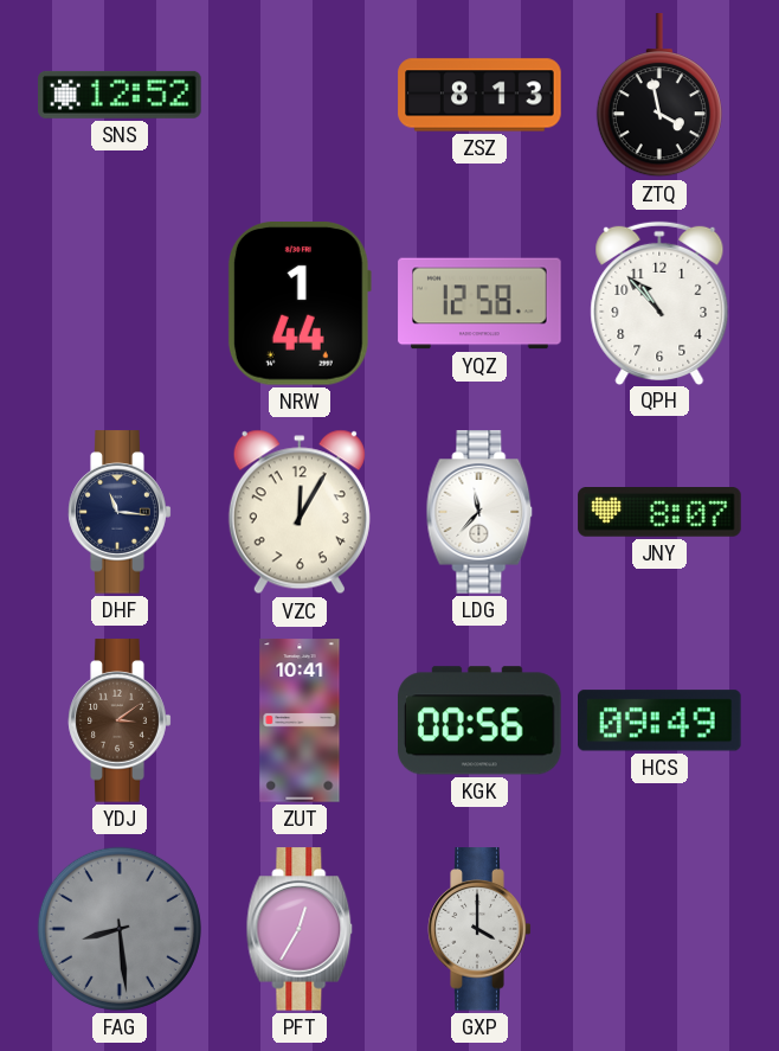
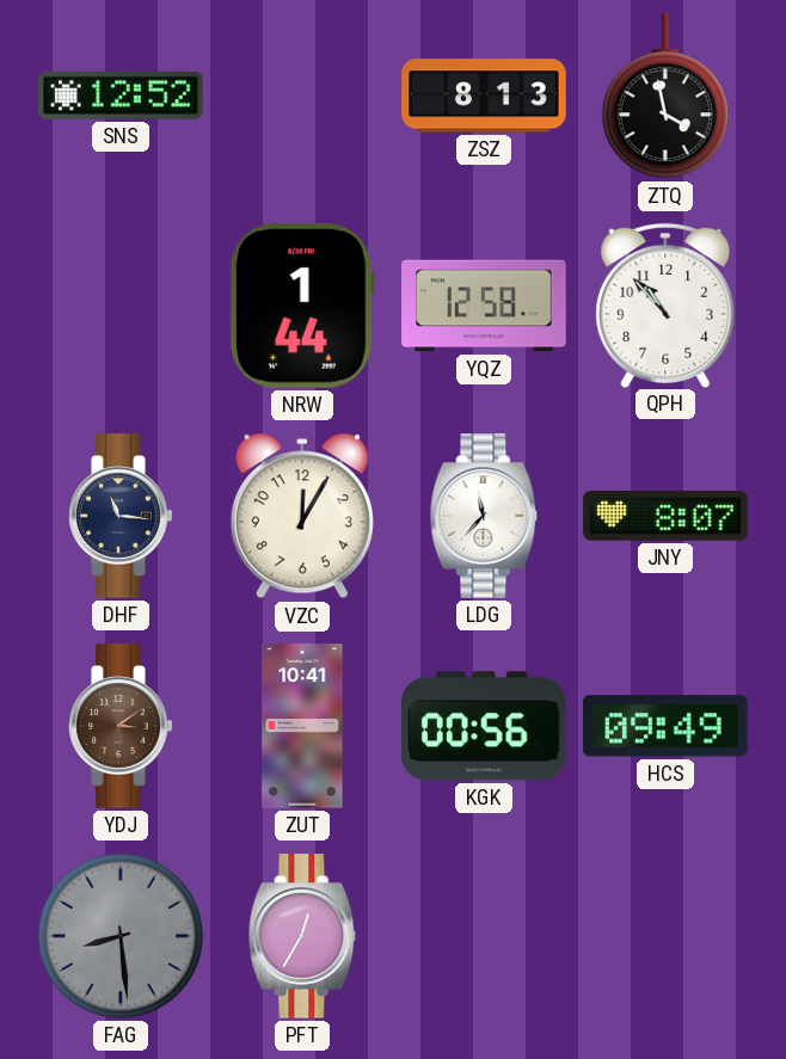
GXP: 4:00 -> none
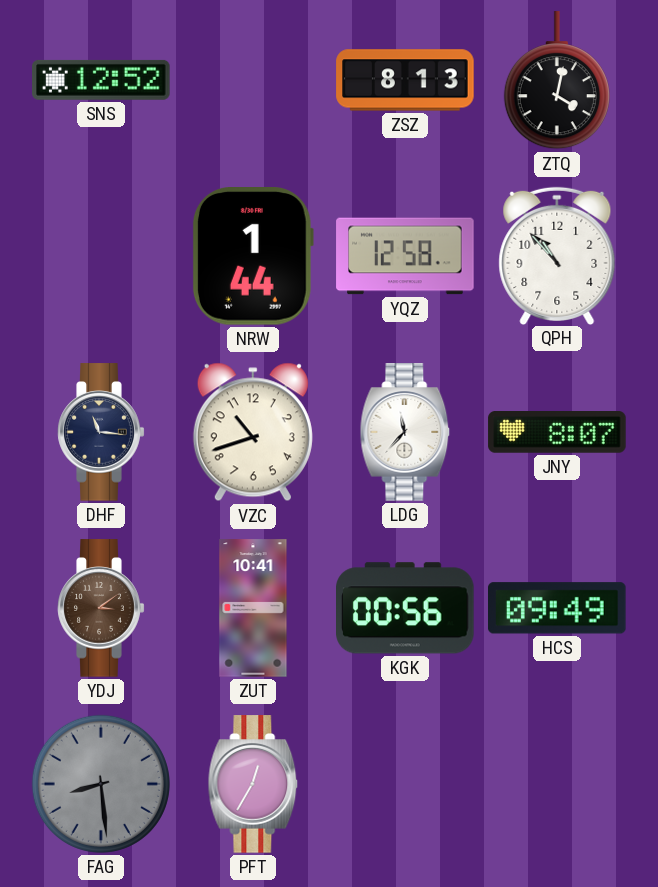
ZTQ: 3:58 -> 4:02
VZC: 12:05 -> 10:42
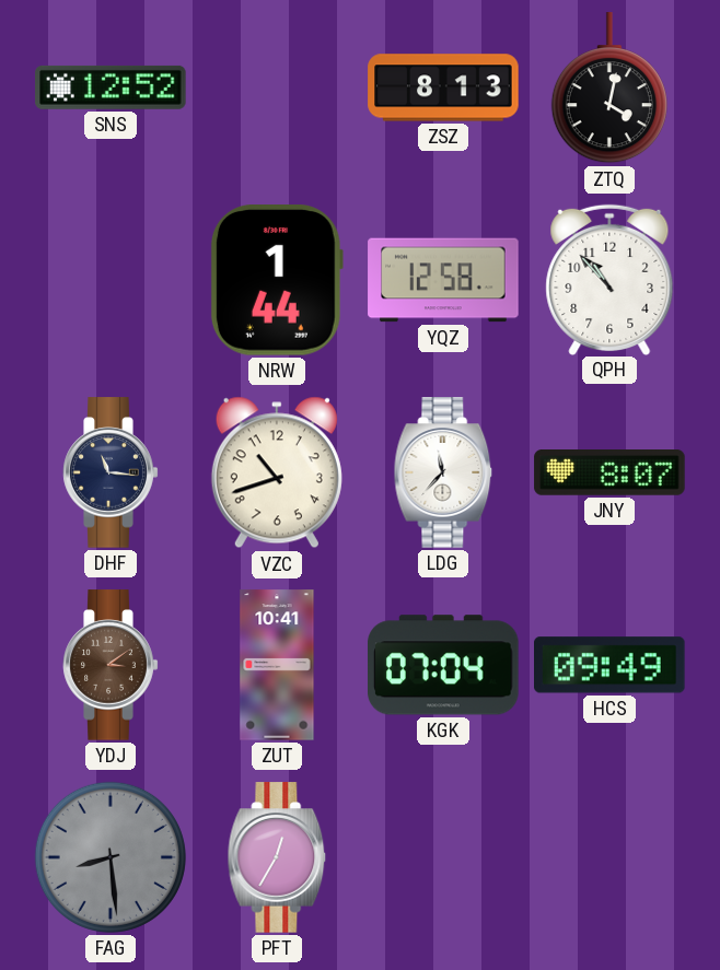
KGK: 00:56 -> 07:04
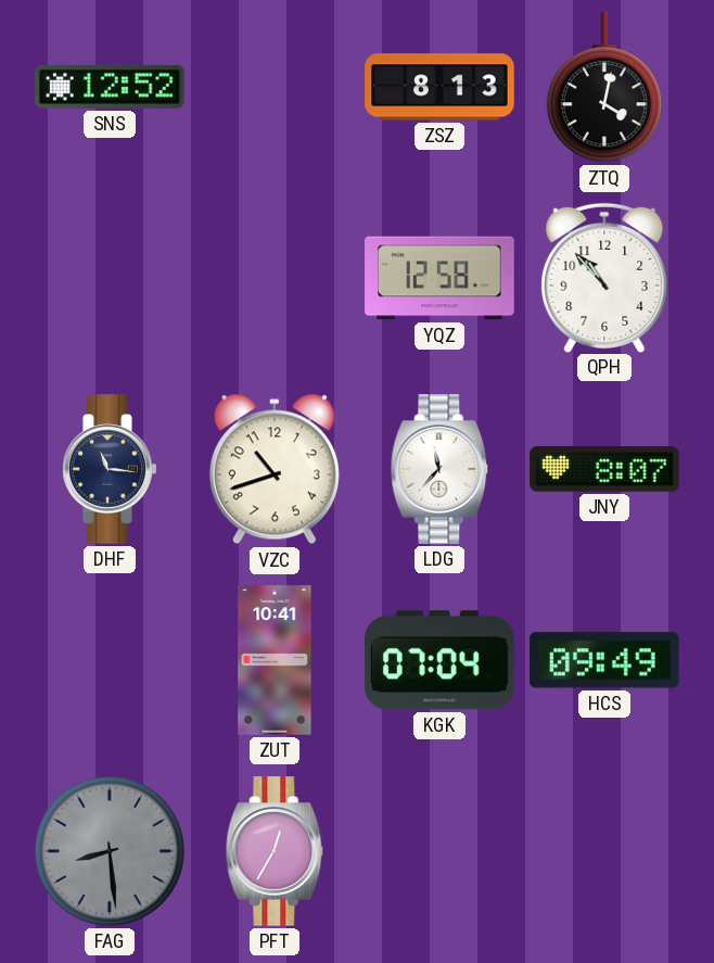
NRW: 1:44 -> none
YDJ: 3:09 -> none
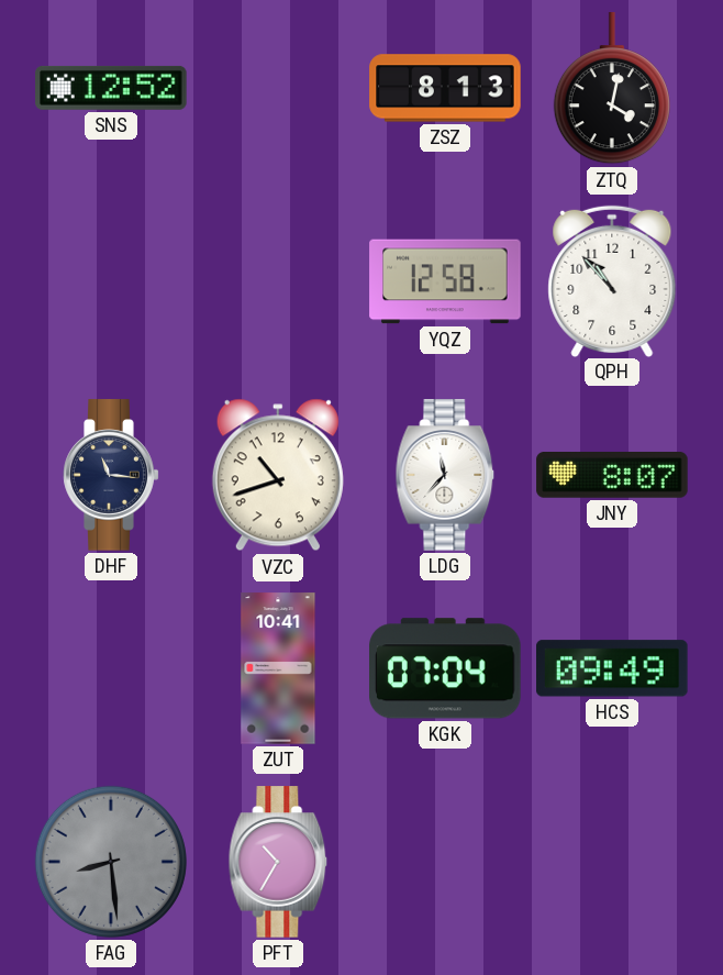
PFT: 12:35 -> 10:35
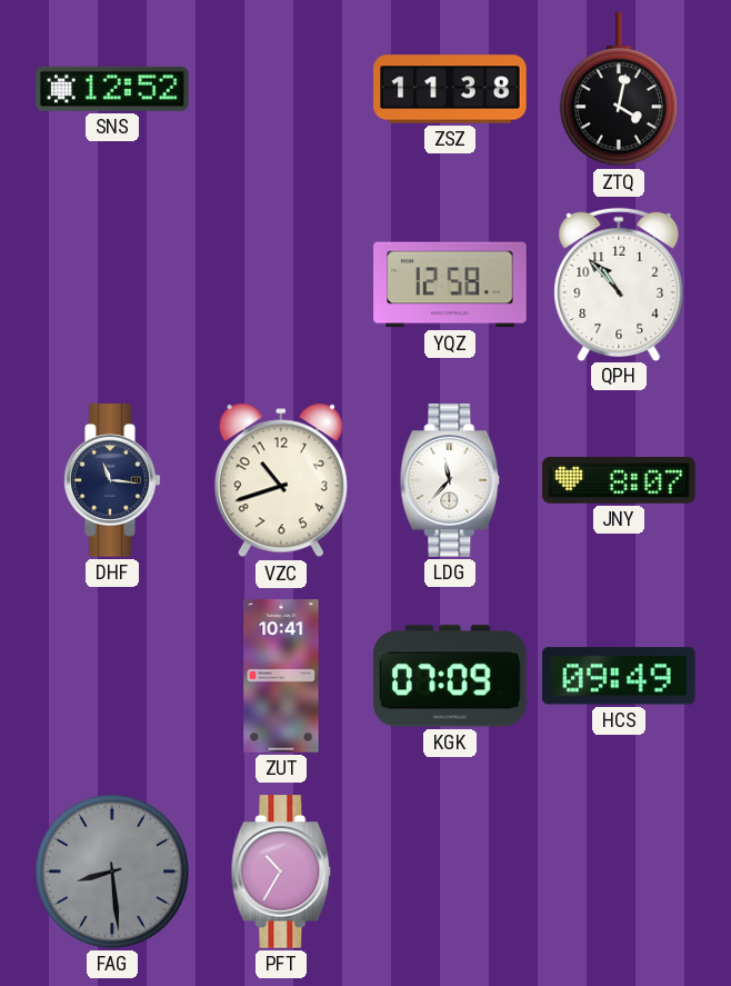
ZSZ: 8:13 -> 11:38
KGK: 07:04 -> 07:09
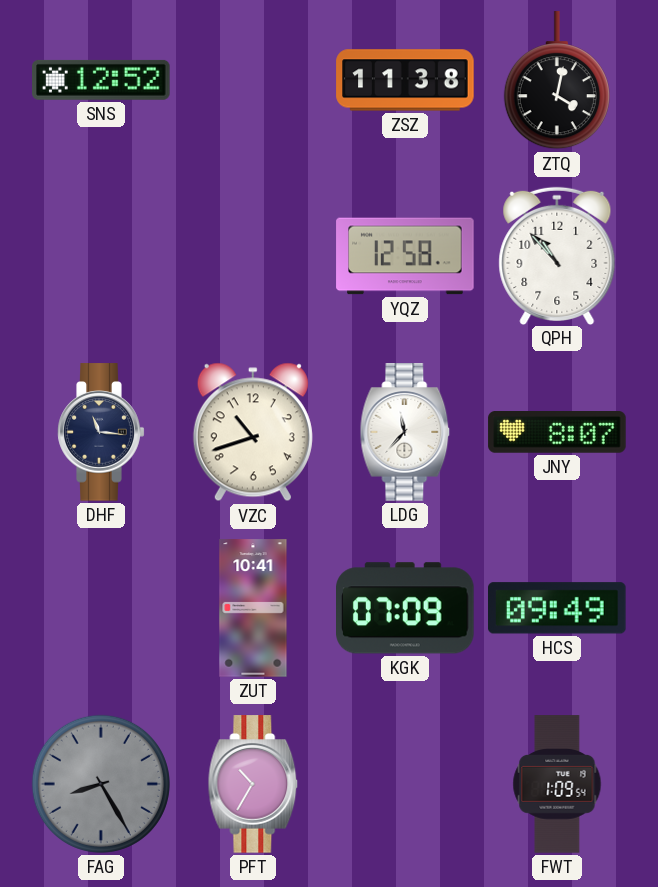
FAG: 8:29 -> 8:25
FWT: none -> 1:09
